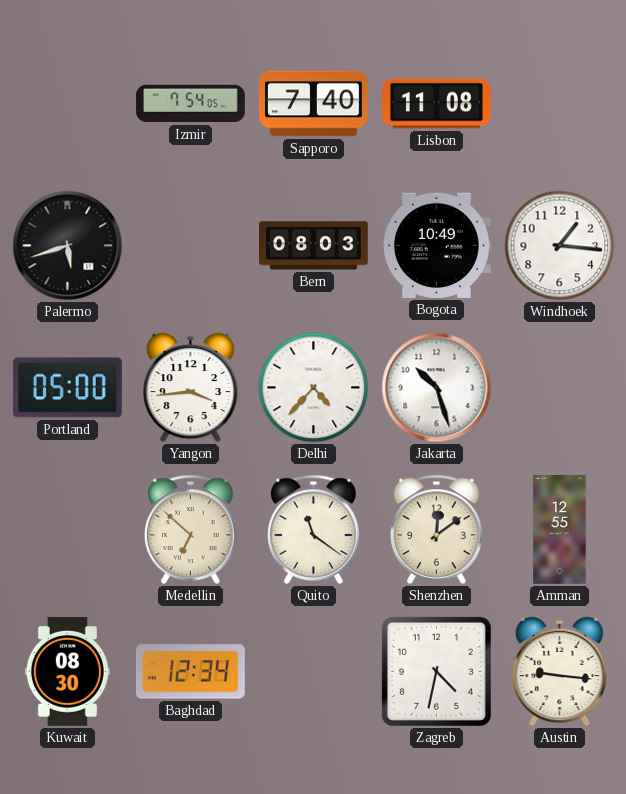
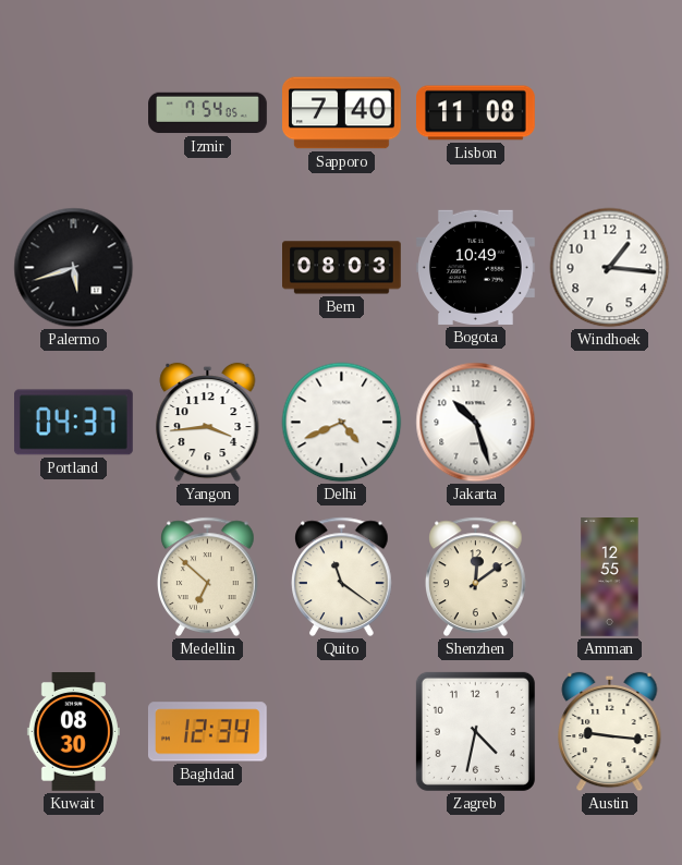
Portland: 05:00 -> 04:37
Delhi: 4:37 -> 4:41
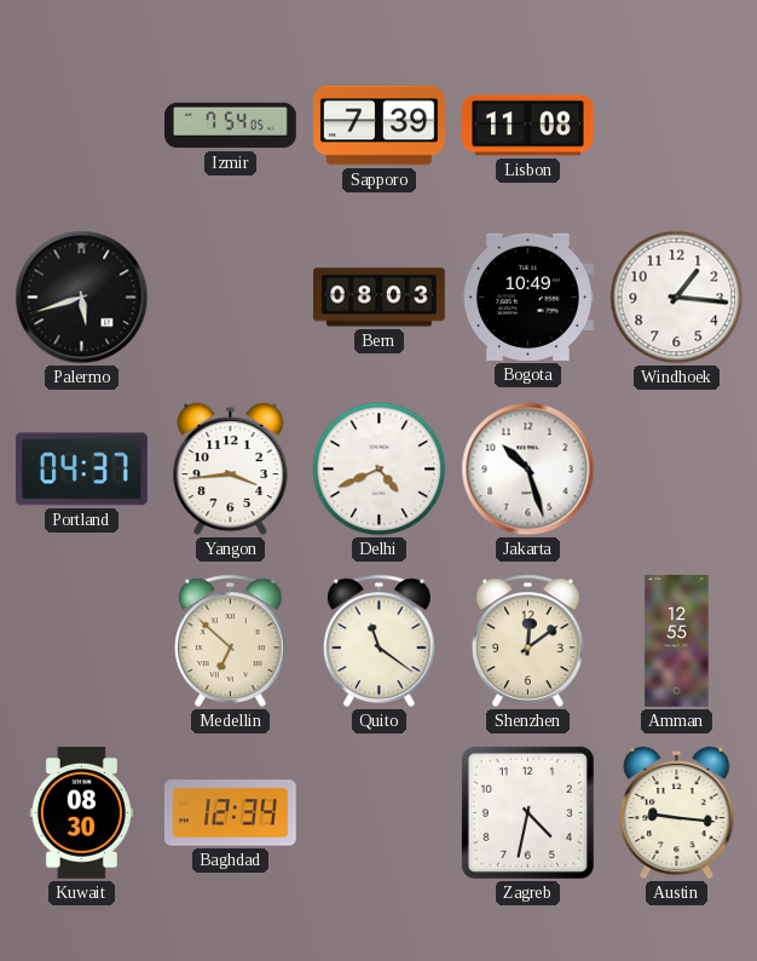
Sapporo: 7:40 -> 7:39
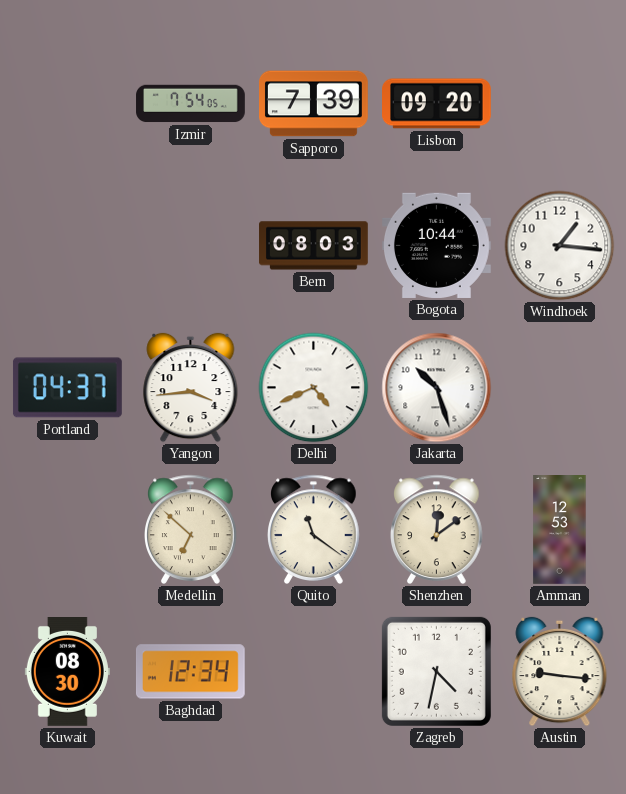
Lisbon: 11:08 -> 09:20
Palermo: 5:42 -> none
Bogota: 10:49 -> 10:44
Amman: 12:55 -> 12:53
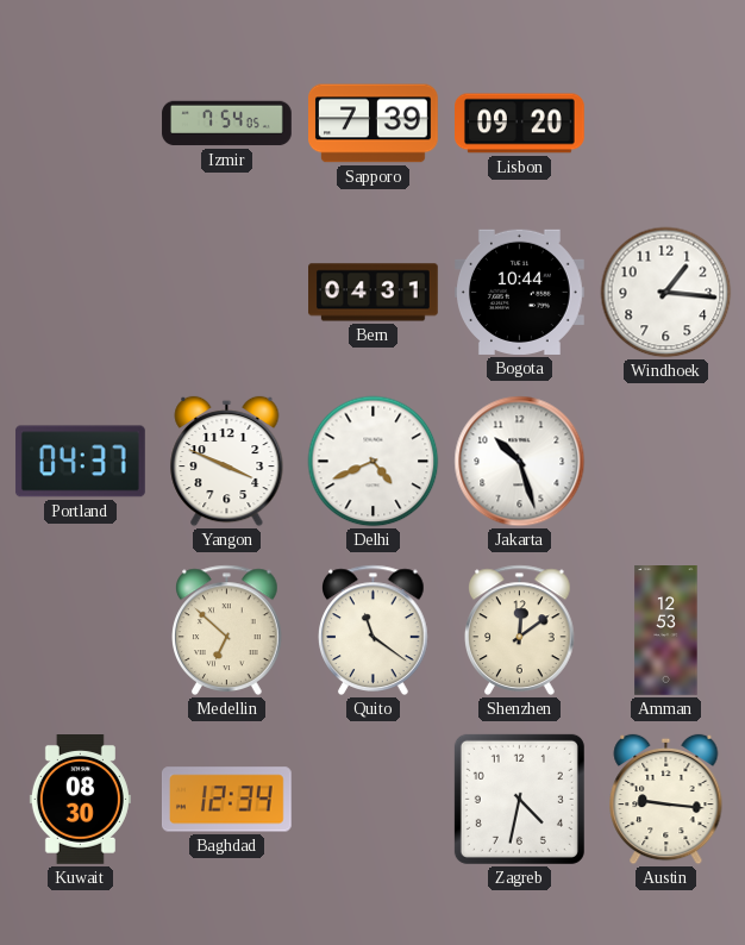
Bern: 08:03 -> 04:31
Yangon: 3:44 -> 3:49
